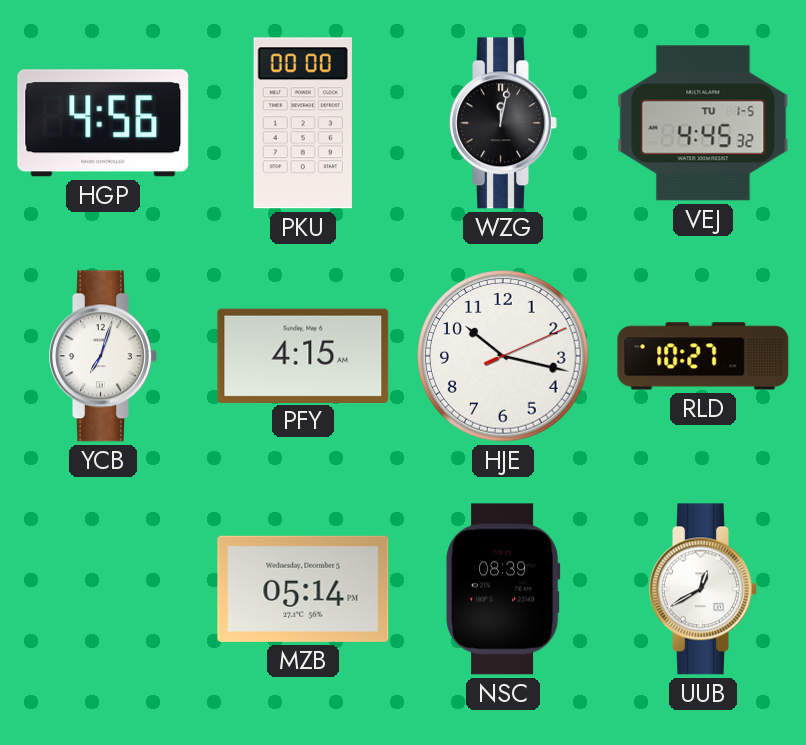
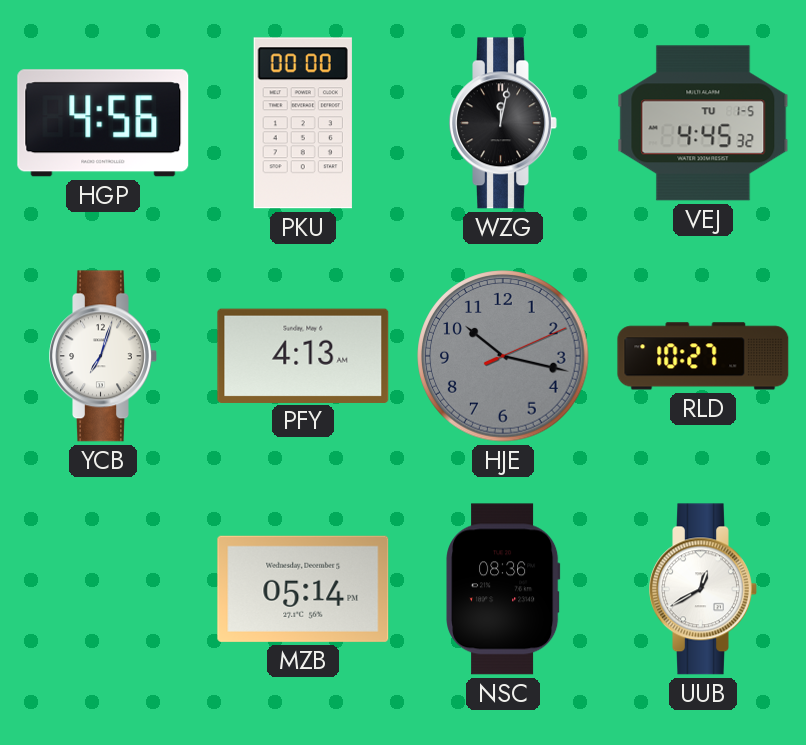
PFY: 4:15 -> 4:13
HJE dial: white -> grey
NSC: 08:39 -> 08:36
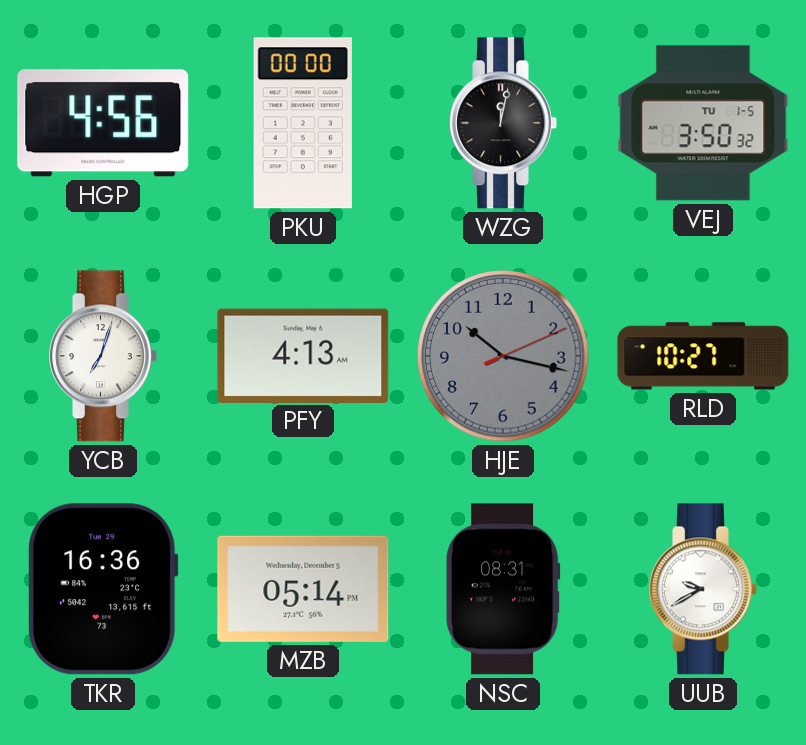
VEJ: 4:45 -> 3:50
TKR: none -> 16:36
NSC: 08:36 -> 08:31
UUB: 12:40 -> 9:40
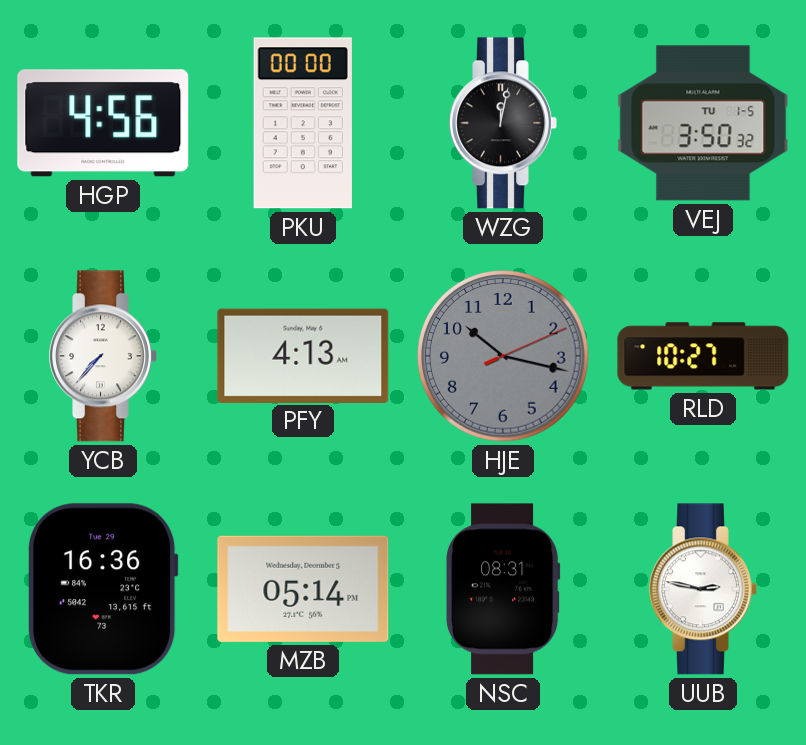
YCB: 7:03 -> 7:37
UUB: 9:40 -> 2:47
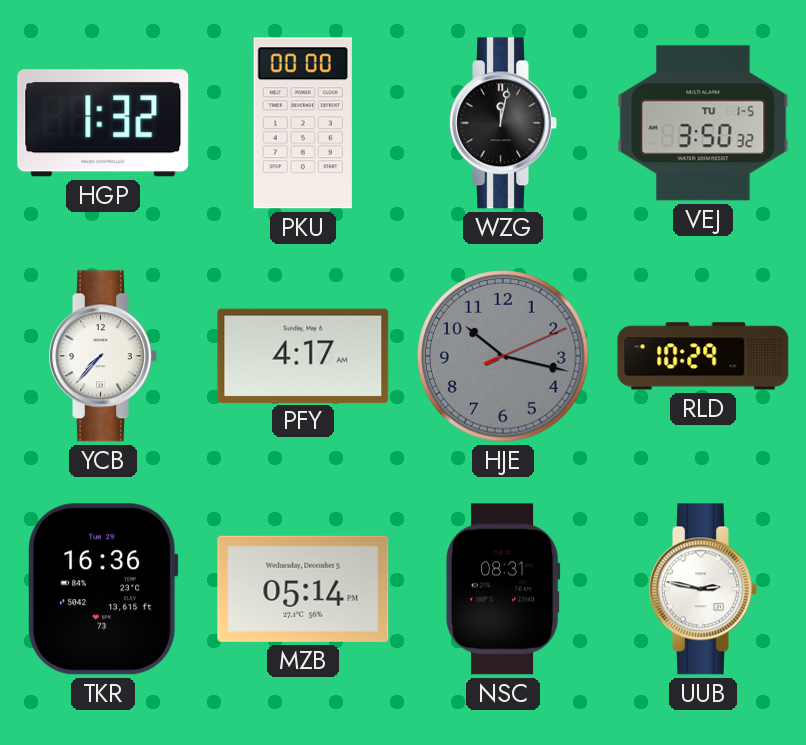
HGP: 4:56 -> 1:32
PFY: 4:13 -> 4:17
RLD: 10:27 -> 10:29
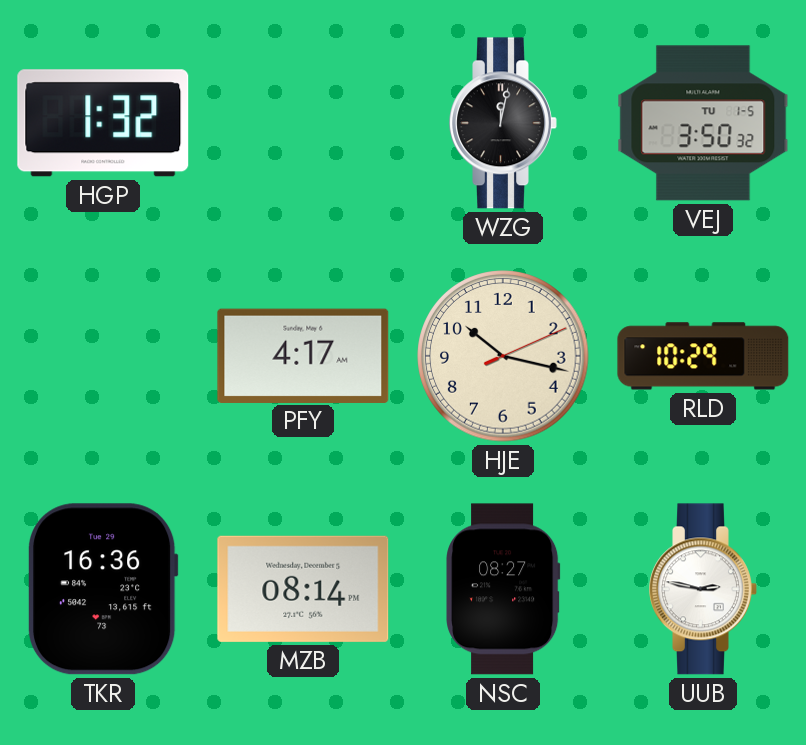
PKU: 00:00 -> none
YCB: 7:37 -> none
HJE dial: grey -> cream
MZB: 05:14 -> 08:14
NSC: 08:31 -> 08:27
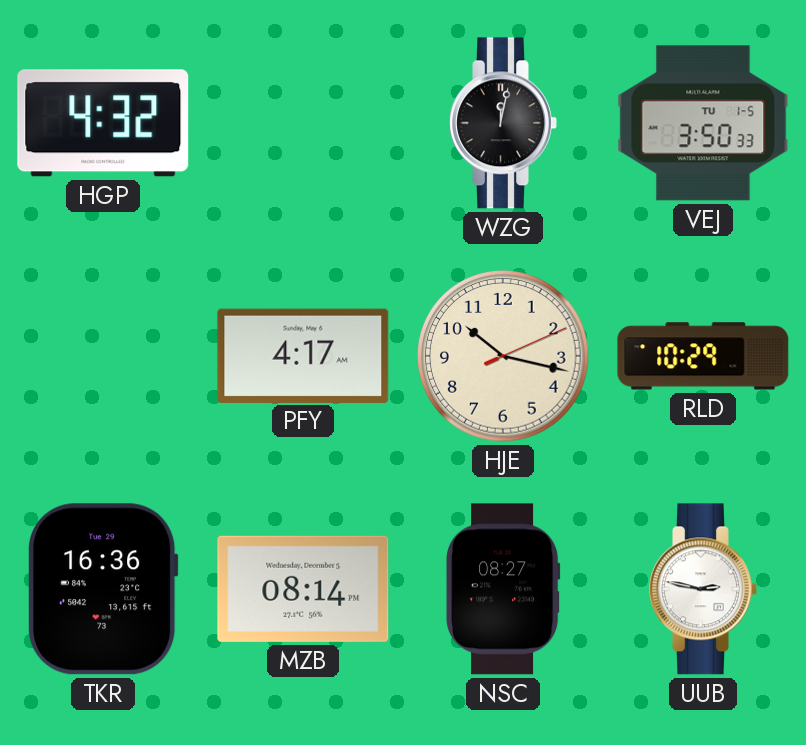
HGP: 1:32 -> 4:32
VEJ: 3:50:32 -> 3:50:33
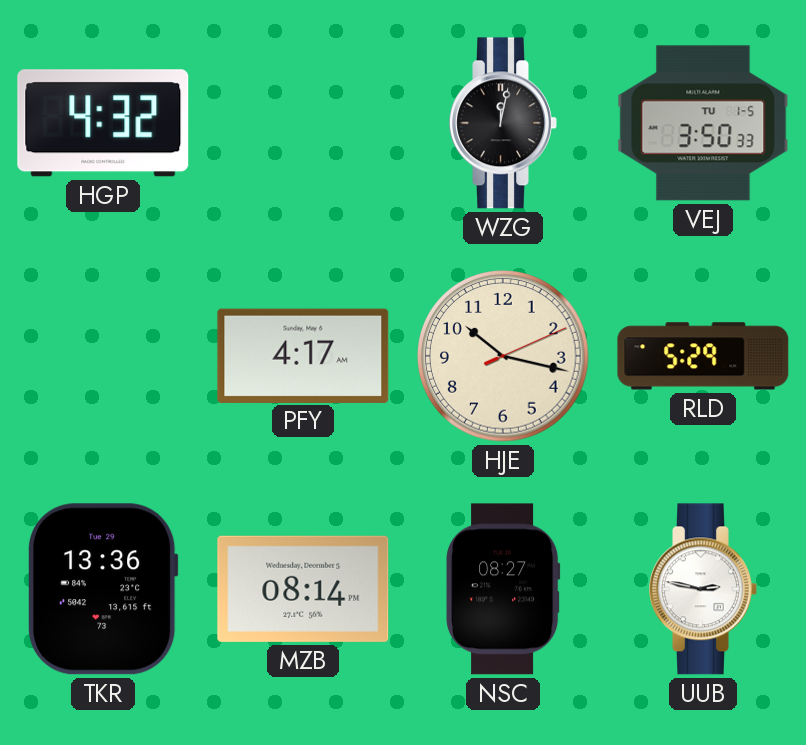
RLD: 10:29 -> 5:29
TKR: 16:36 -> 13:36
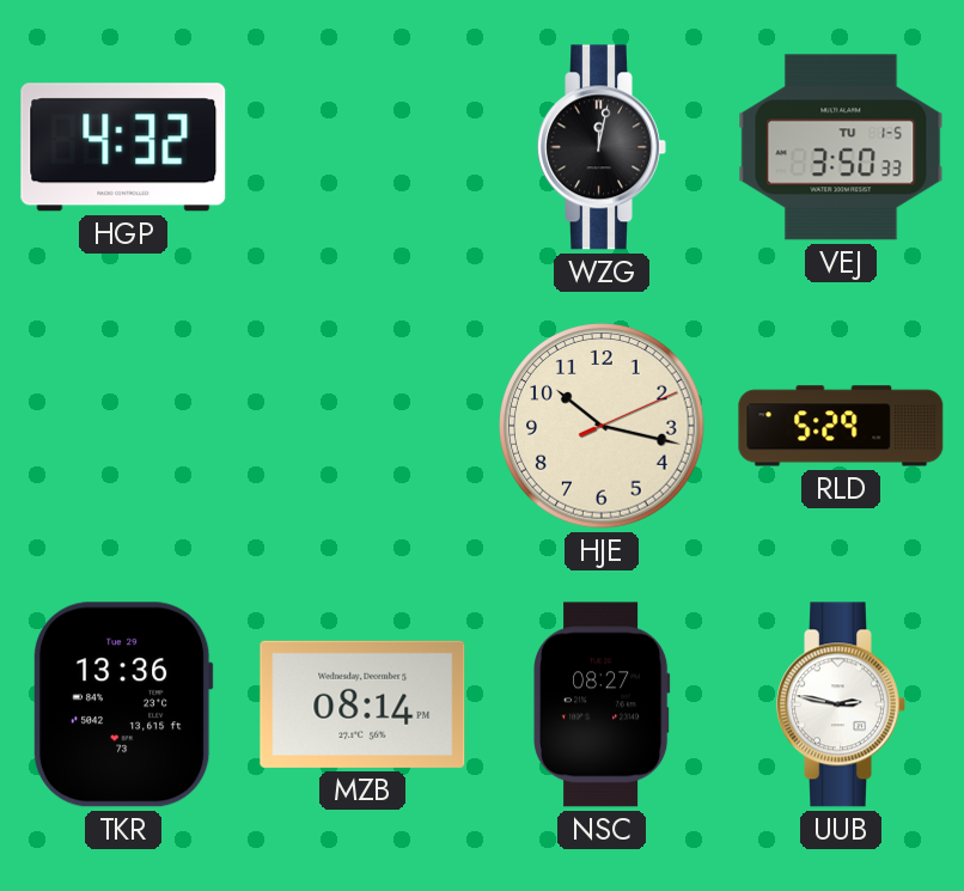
PFY: 4:17 -> none
